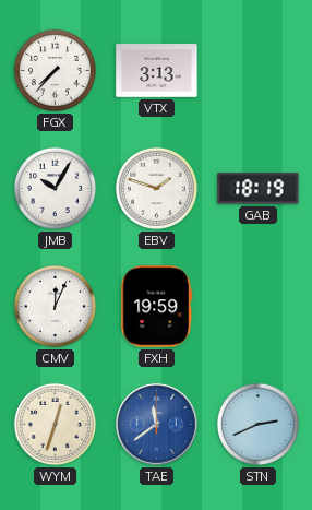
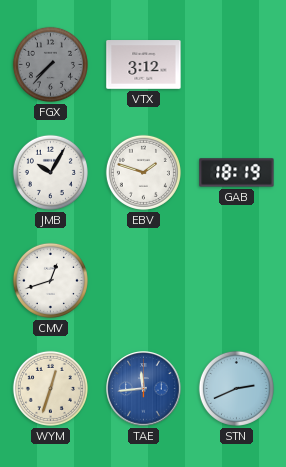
FGX dial: white -> grey
VTX: 3:13 -> 3:12
CMV: 12:04 -> 12:42
FXH: 19:59 -> none
TAE: 11:39 -> 11:44
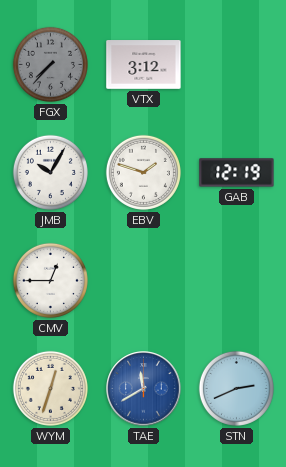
GAB: 18:19 -> 12:19
CMV: 12:42 -> 12:45
TAE: 11:44 -> 11:40
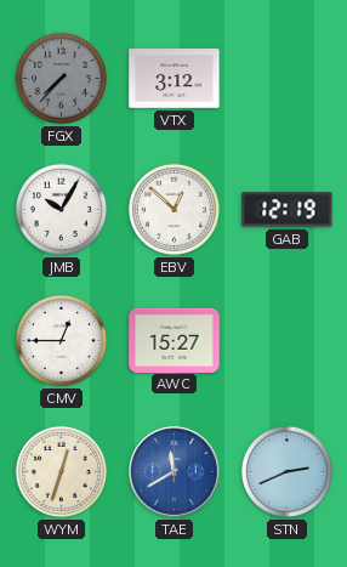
EBV: 1:48 -> 12:52
AWC: none -> 15:27
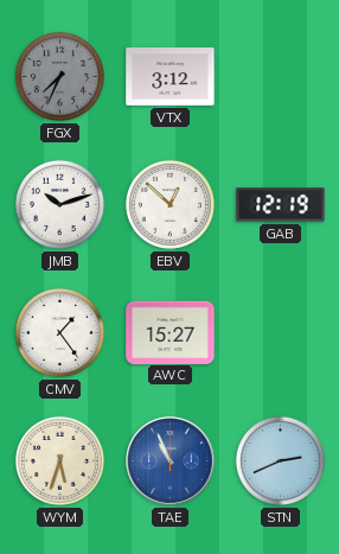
FGX: 7:37 -> 7:34
JMB: 10:05 -> 10:12
CMV: 12:45 -> 1:24
WYM: 12:33 -> 5:33
TAE: 11:40 -> 10:56
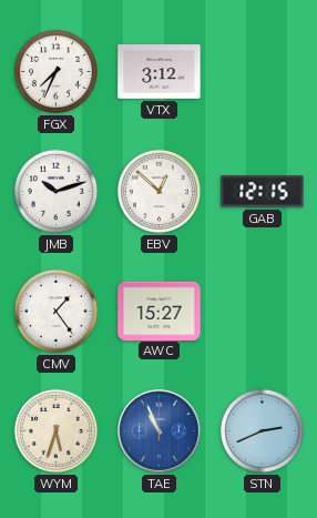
FGX dial: grey -> white
GAB: 12:19 -> 12:15
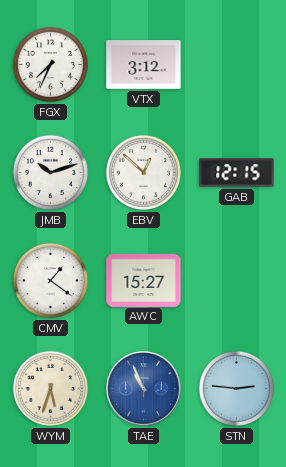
CMV: 1:24 -> 1:21
STN: 2:41 -> 2:46
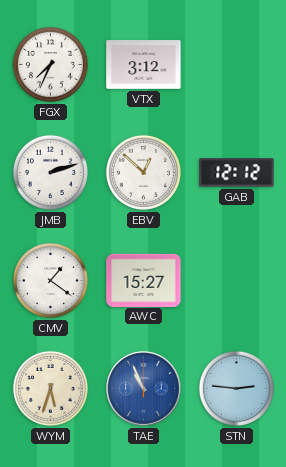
JMB: 10:12 -> 2:12
GAB: 12:15 -> 12:12
